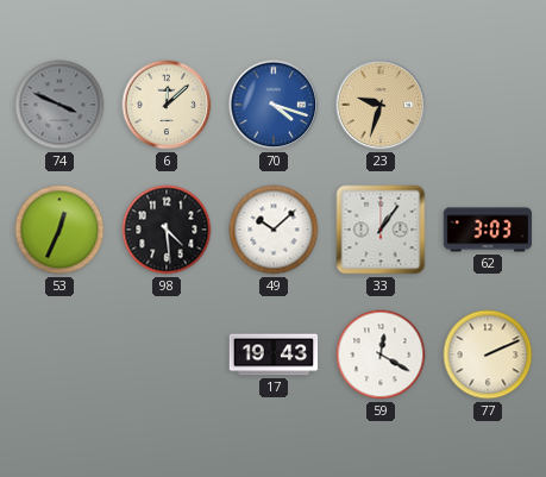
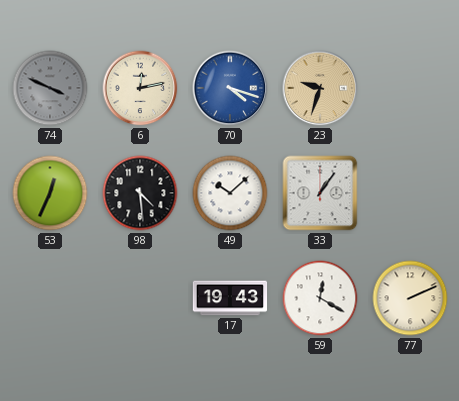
6: 12:08 -> 12:13
62: 3:03 -> none
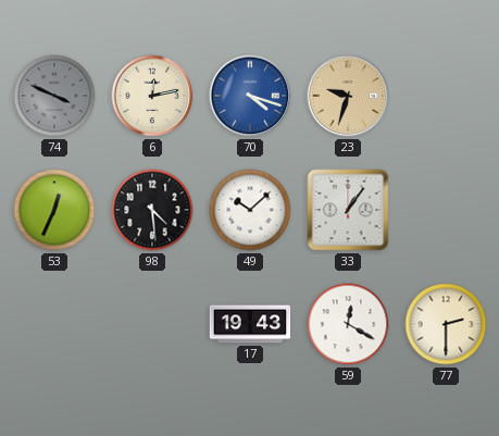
77: 2:11 -> 2:30
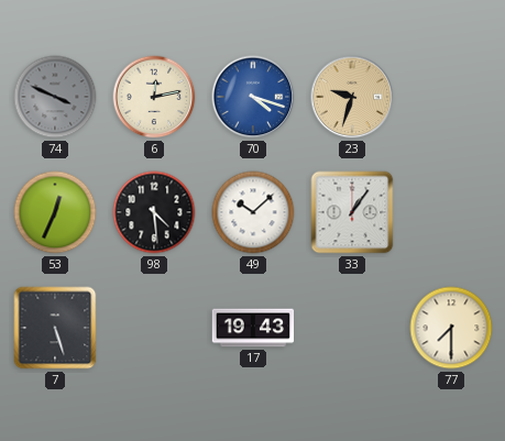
7: none -> 5:27
59: 12:20 -> none
77: 2:30 -> 7:30
